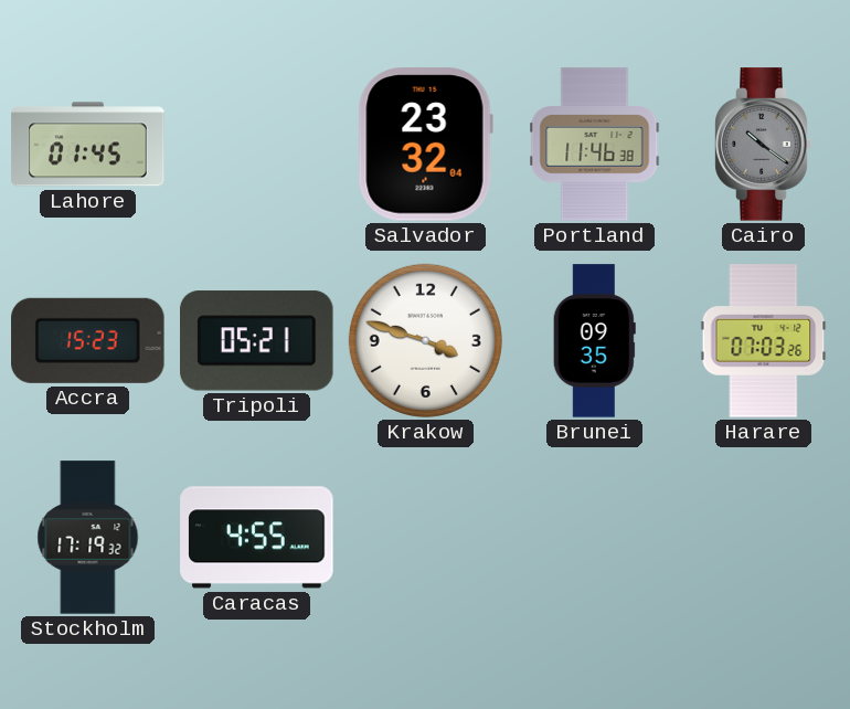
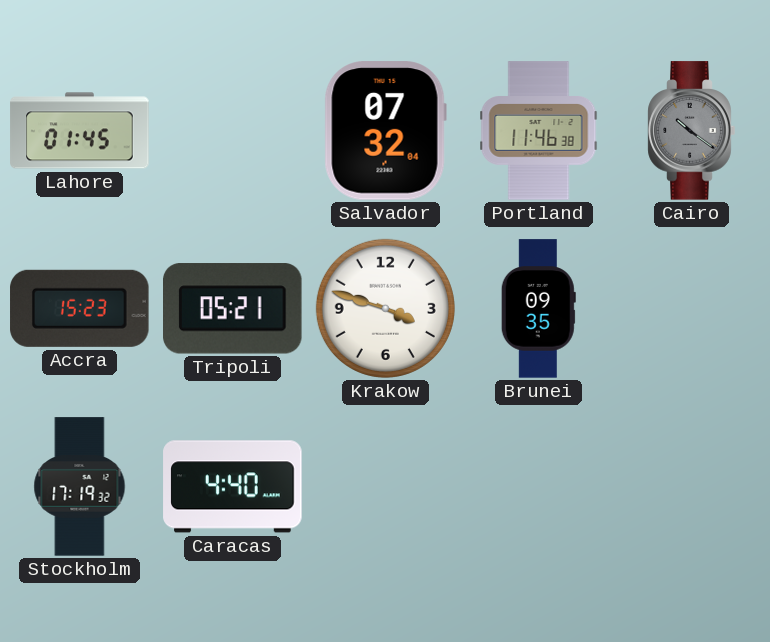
Salvador: 23:32 -> 07:32
Harare: 07:03 -> none
Caracas: 4:55 -> 4:40
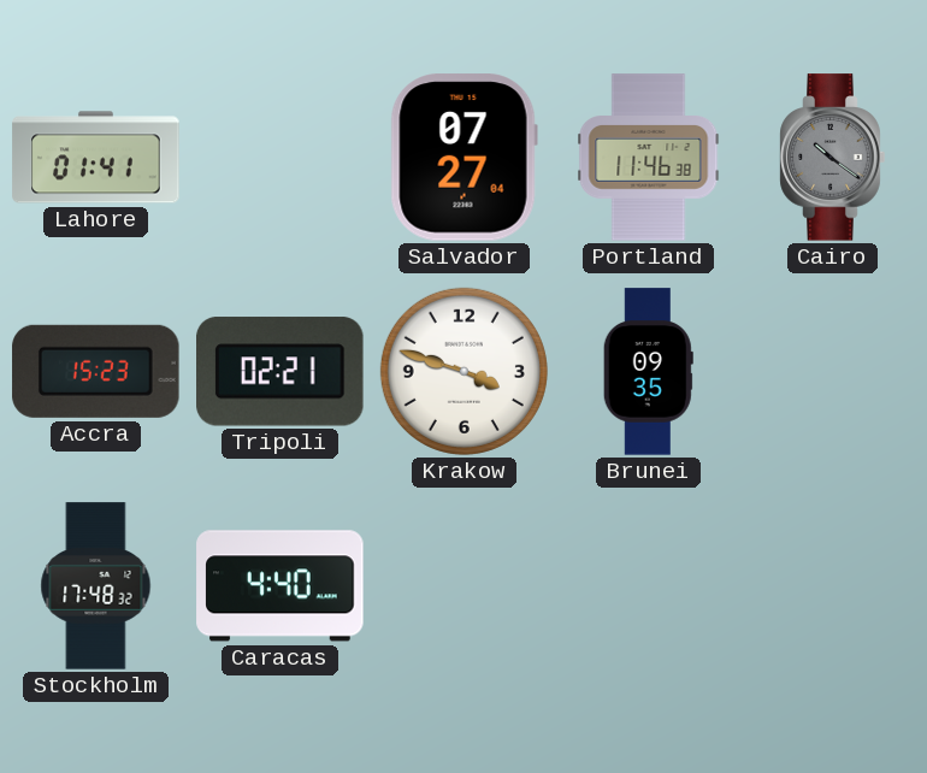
Lahore: 01:45 -> 01:41
Salvador: 07:32 -> 07:27
Tripoli: 05:21 -> 02:21
Stockholm: 17:19 -> 17:48
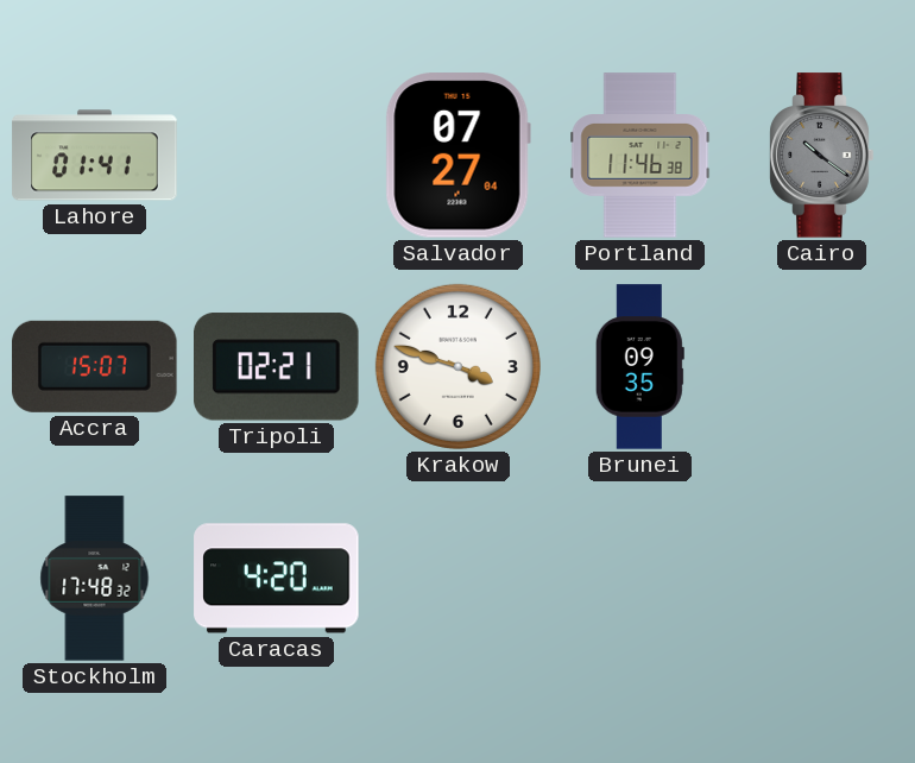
Accra: 15:23 -> 15:07
Caracas: 4:40 -> 4:20
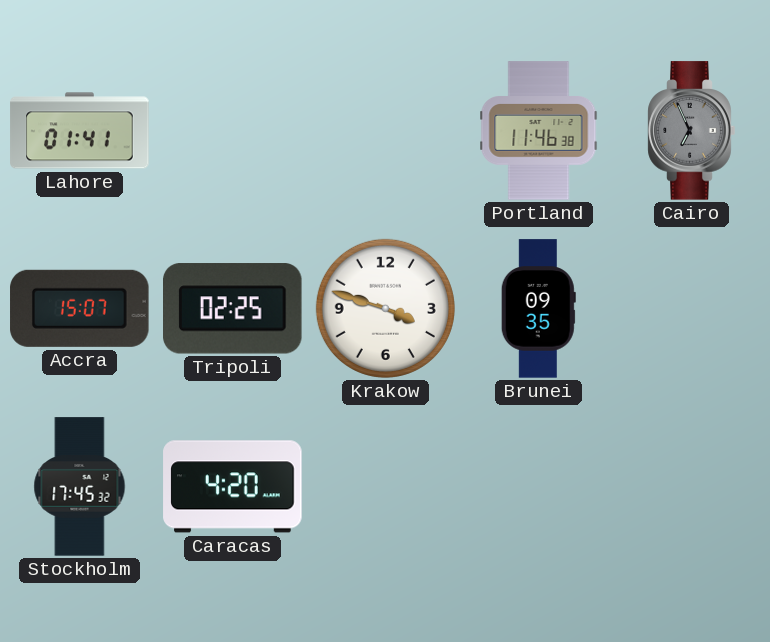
Salvador: 07:27 -> none
Cairo: 10:21 -> 6:56
Tripoli: 02:21 -> 02:25
Stockholm: 17:48 -> 17:45
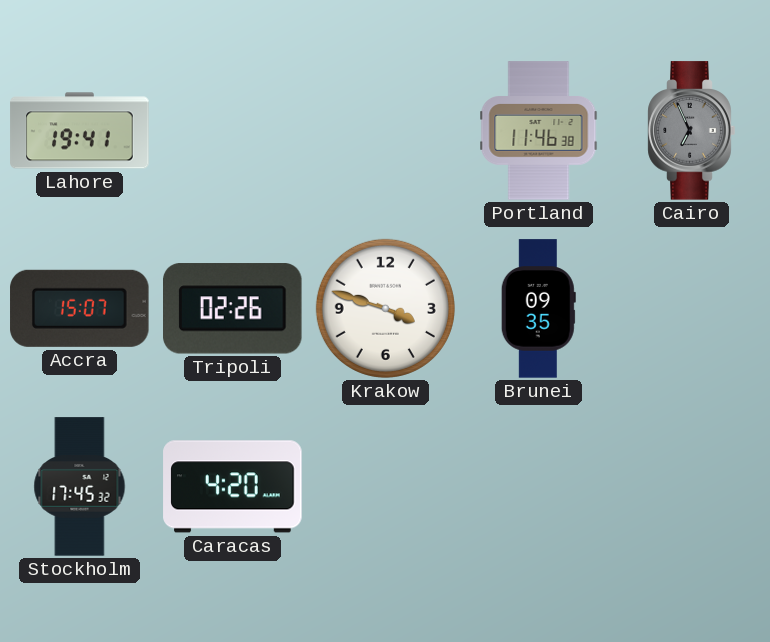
Lahore: 01:41 -> 19:41
Tripoli: 02:25 -> 02:26
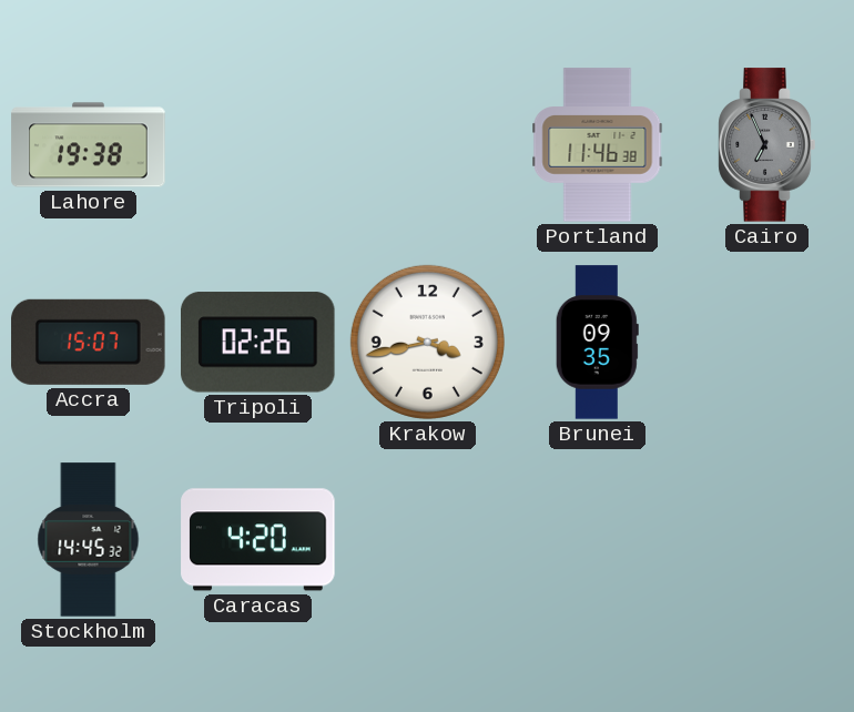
Lahore: 19:41 -> 19:38
Krakow: 3:48 -> 3:43
Stockholm: 17:45 -> 14:45
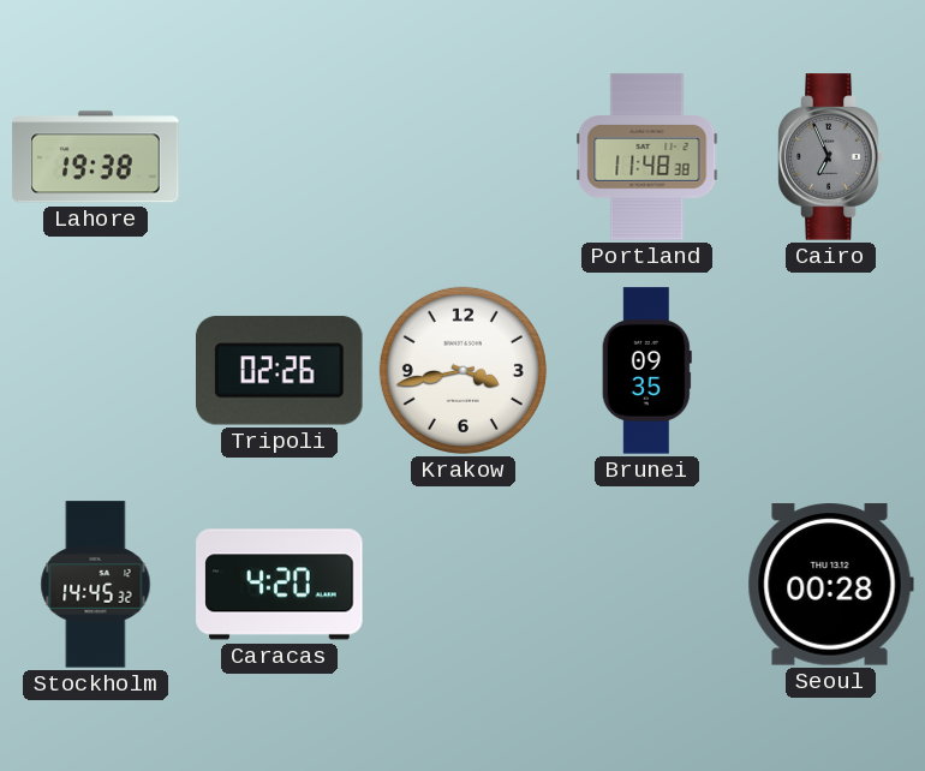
Portland: 11:46 -> 11:48
Accra: 15:07 -> none
Seoul: none -> 00:28
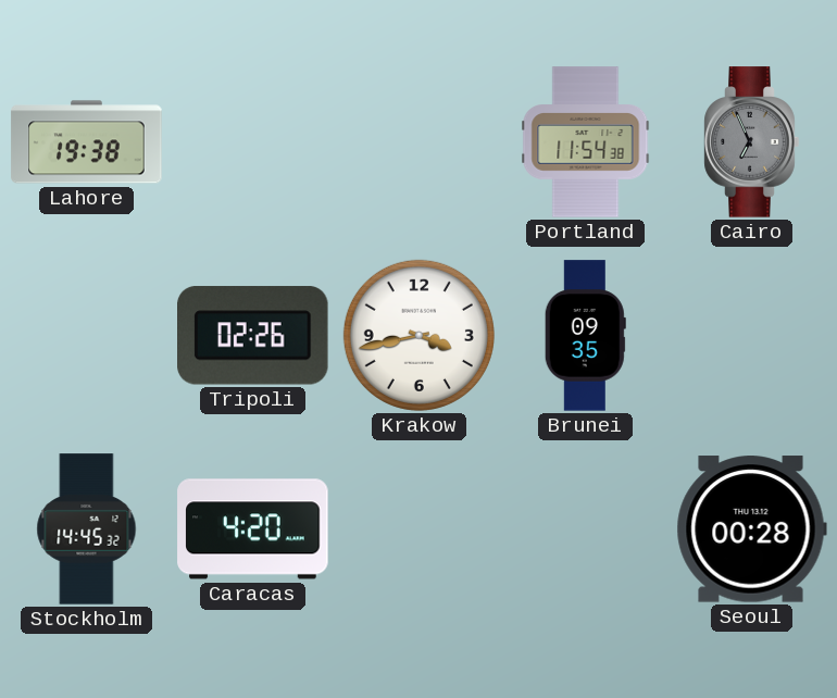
Portland: 11:48 -> 11:54
